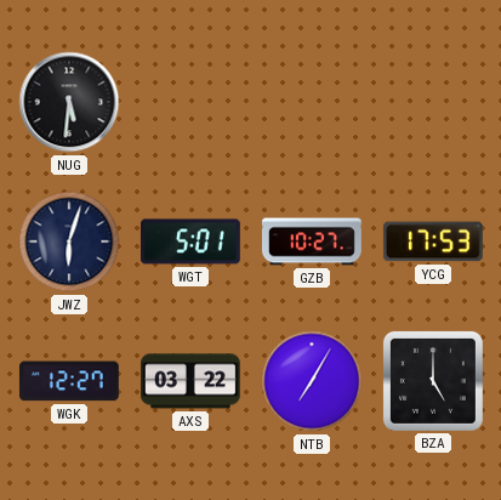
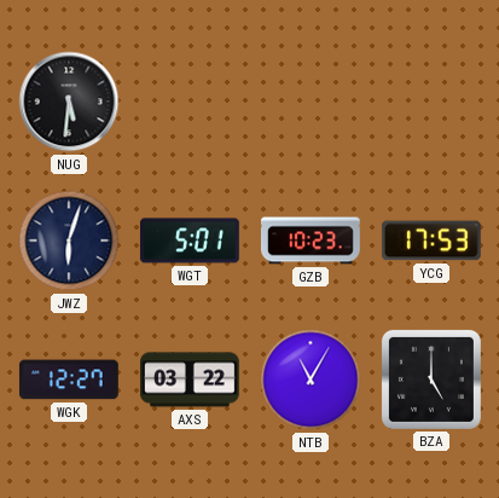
GZB: 10:27 -> 10:23
NTB: 7:05 -> 11:05
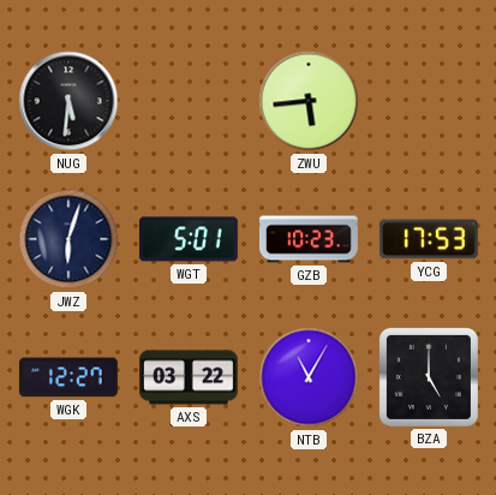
ZWU: none -> 5:44
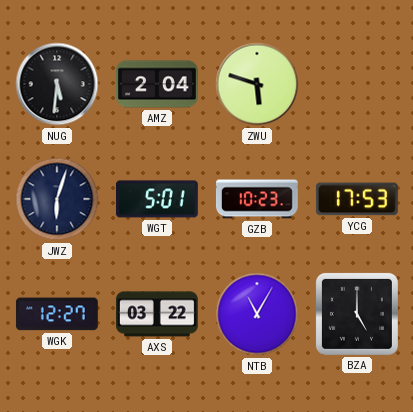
AMZ: none -> 2:04
ZWU: 5:44 -> 5:48
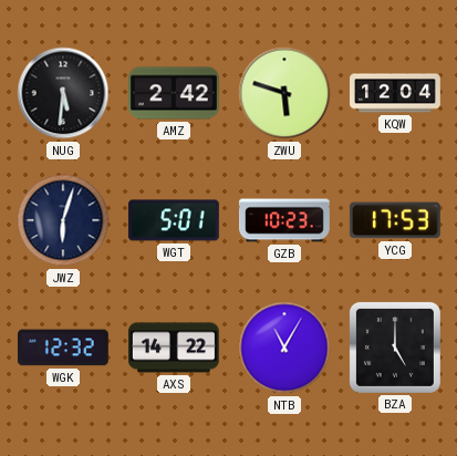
AMZ: 2:04 -> 2:42
KQW: none -> 12:04
WGK: 12:27 -> 12:32
AXS: 03:22 -> 14:22
